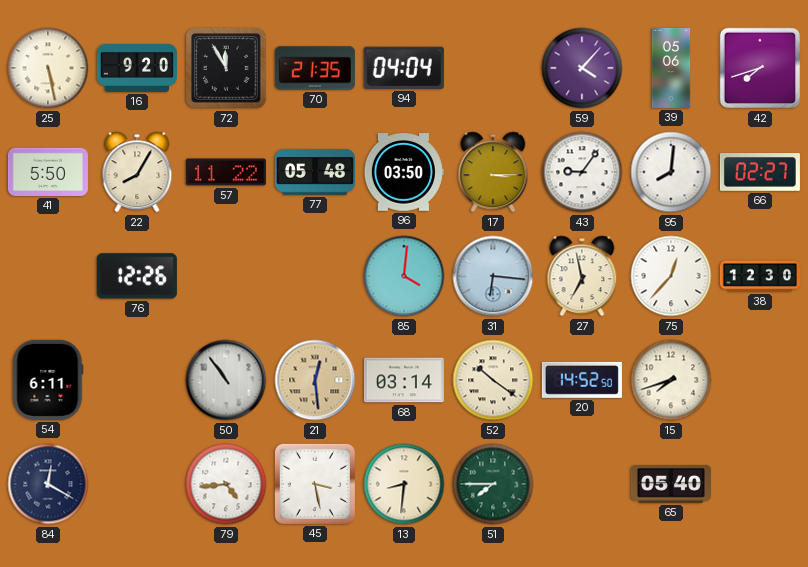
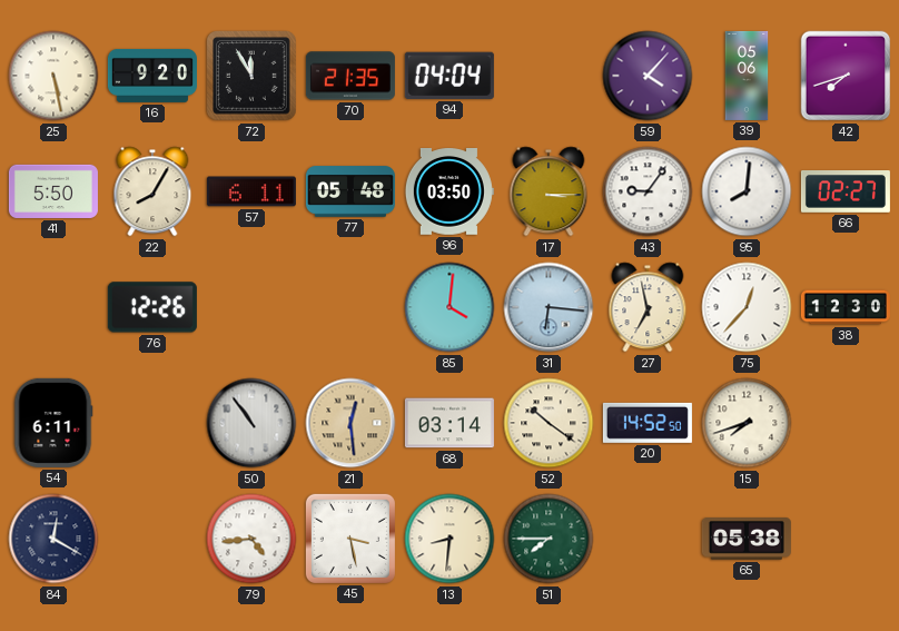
57: 11:22 -> 6:11
65: 05:40 -> 05:38
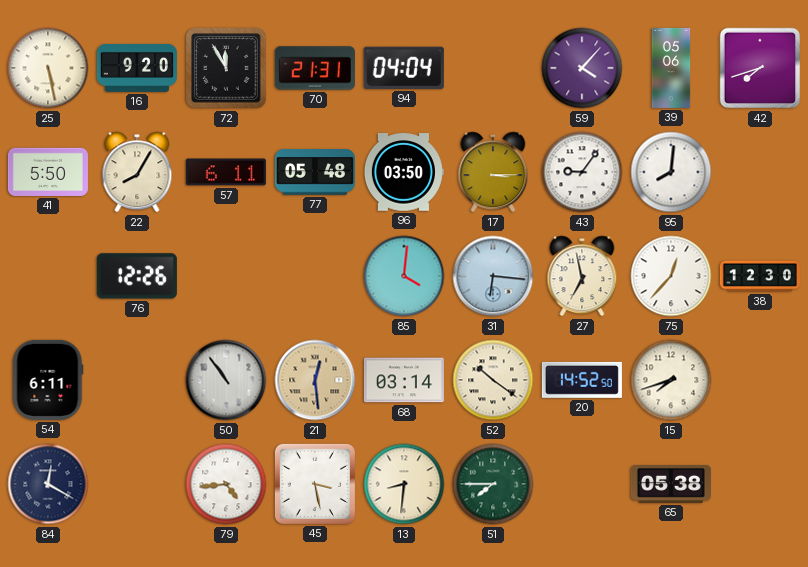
70: 21:35 -> 21:31
66: 02:27 -> none
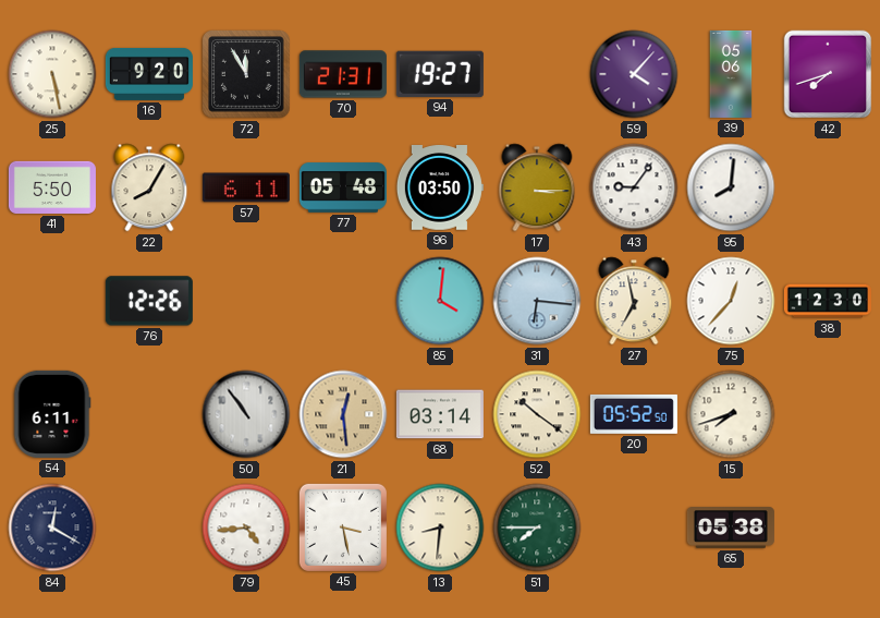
94: 04:04 -> 19:27
20: 14:52 -> 05:52
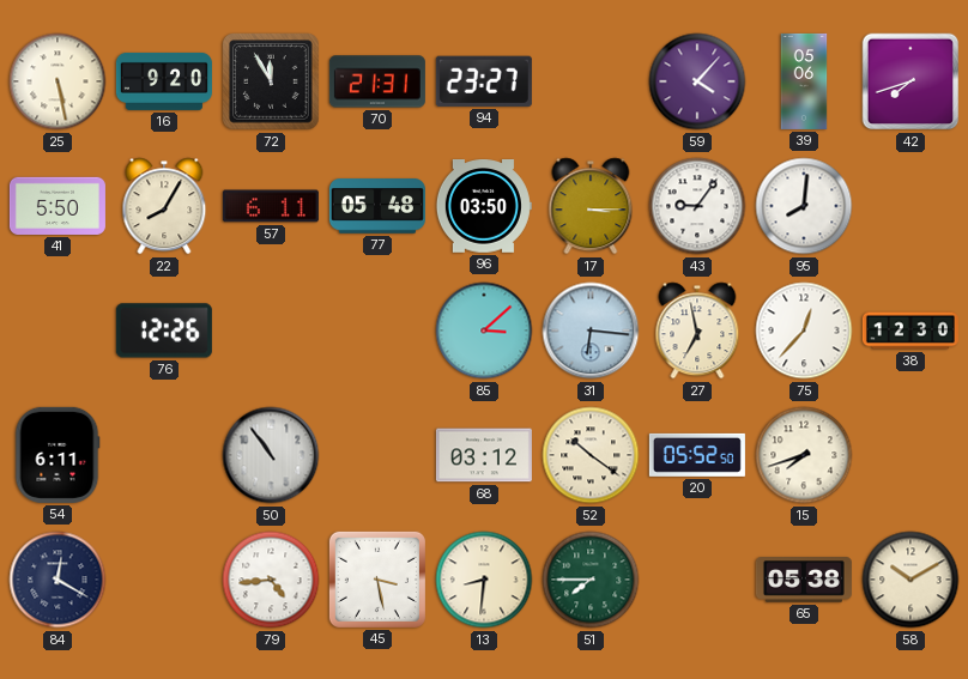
94: 19:27 -> 23:27
85: 4:01 -> 3:08
21: 12:29 -> none
68: 03:14 -> 03:12
58: none -> 10:10
